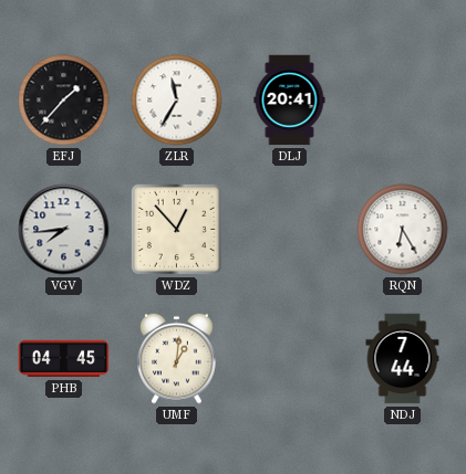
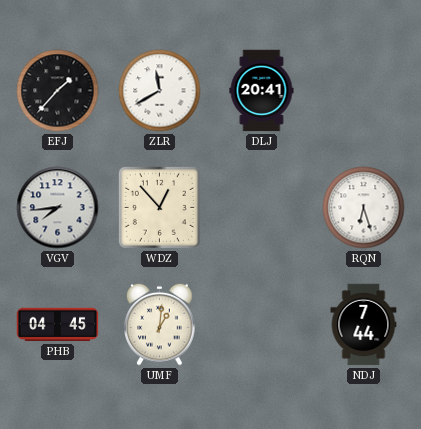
ZLR: 11:35 -> 11:40
RQN: 6:25 -> 6:27
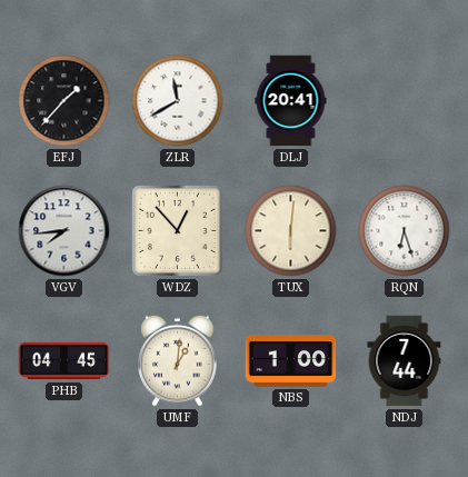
TUX: none -> 6:01
NBS: none -> 1:00
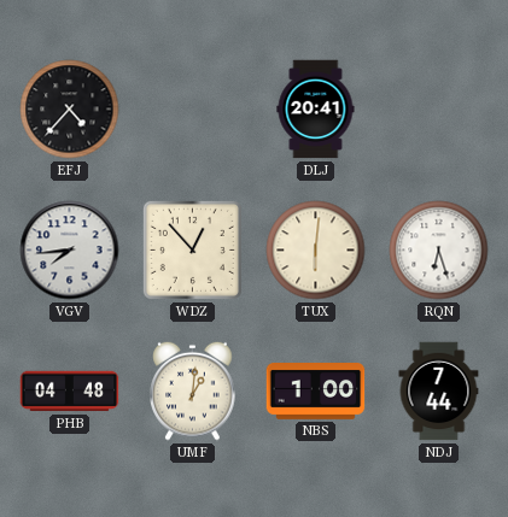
EFJ: 1:37 -> 4:37
ZLR: 11:40 -> none
PHB: 04:45 -> 04:48
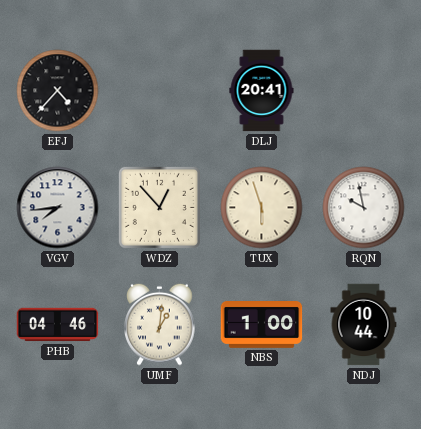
TUX: 6:01 -> 5:57
RQN: 6:27 -> 9:58
PHB: 04:48 -> 04:46
NDJ: 7:44 -> 10:44
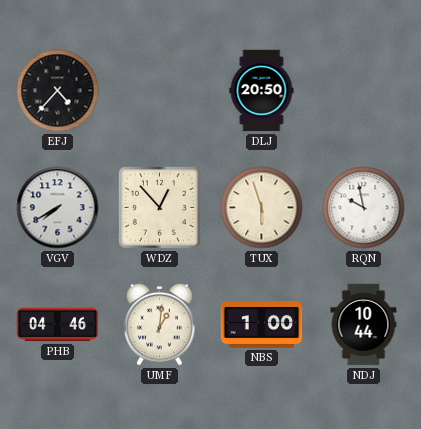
DLJ: 20:41 -> 20:50
VGV: 7:44 -> 7:40
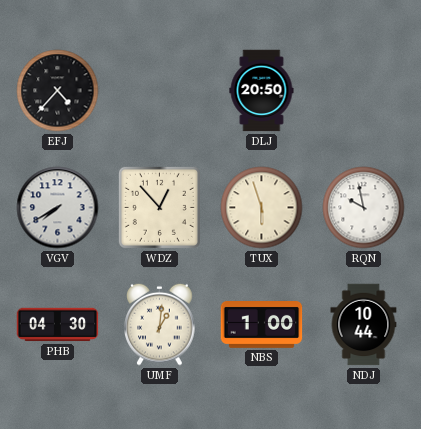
PHB: 04:46 -> 04:30
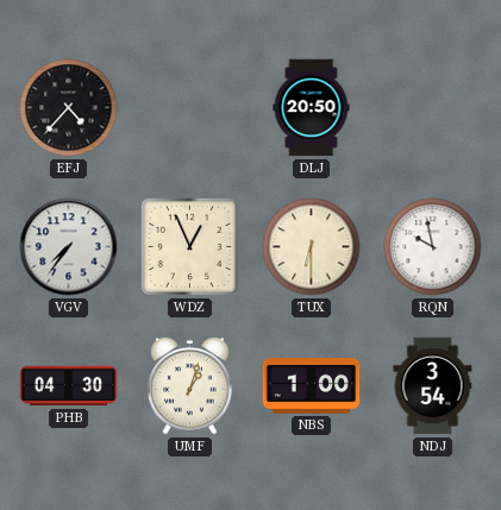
VGV: 7:40 -> 7:36
WDZ: 12:53 -> 12:56
TUX: 5:57 -> 6:30
UMF: 1:01 -> 1:03
NDJ: 10:44 -> 3:54
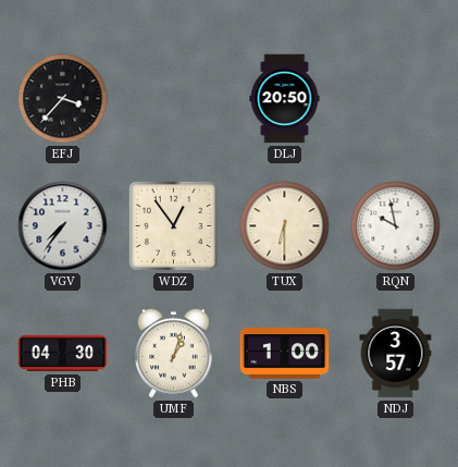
EFJ: 4:37 -> 3:37
WDZ: 12:56 -> 12:54
NDJ: 3:54 -> 3:57
